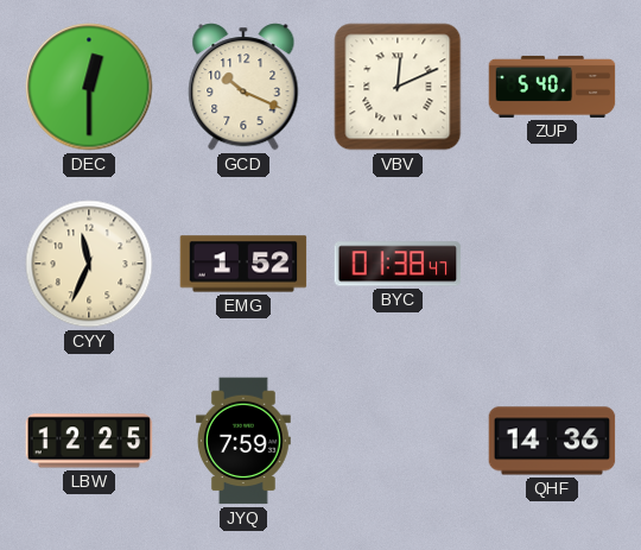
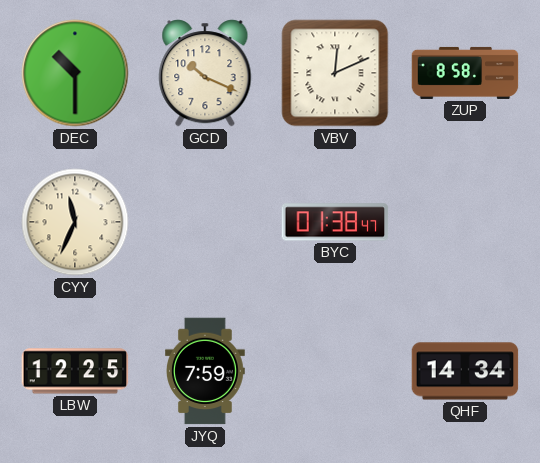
DEC: 12:30 -> 10:30
ZUP: 5:40 -> 8:58
EMG: 1:52 -> none
QHF: 14:36 -> 14:34
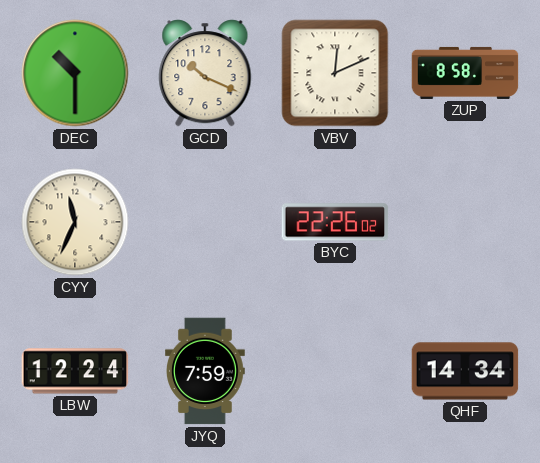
BYC: 01:38 -> 22:26
LBW: 12:25 -> 12:24
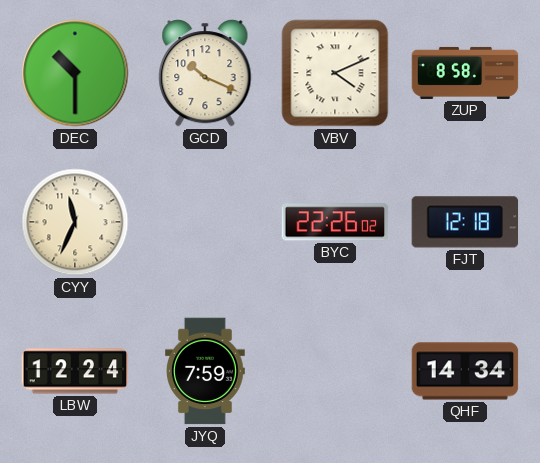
VBV: 12:11 -> 4:11
FJT: none -> 12:18
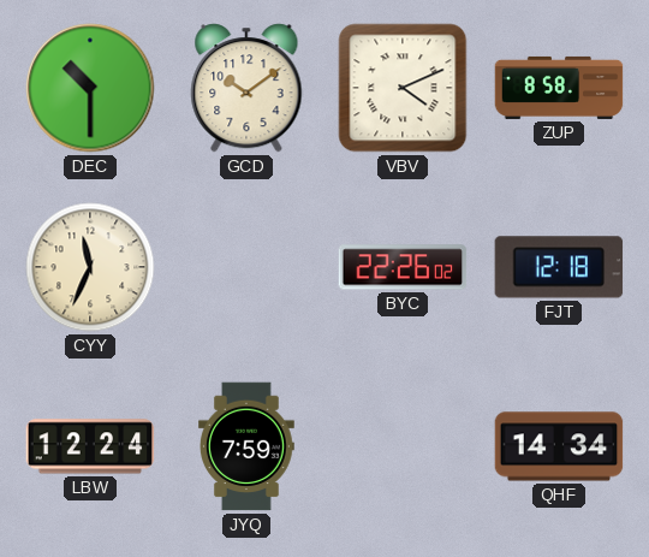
GCD: 10:19 -> 10:09
